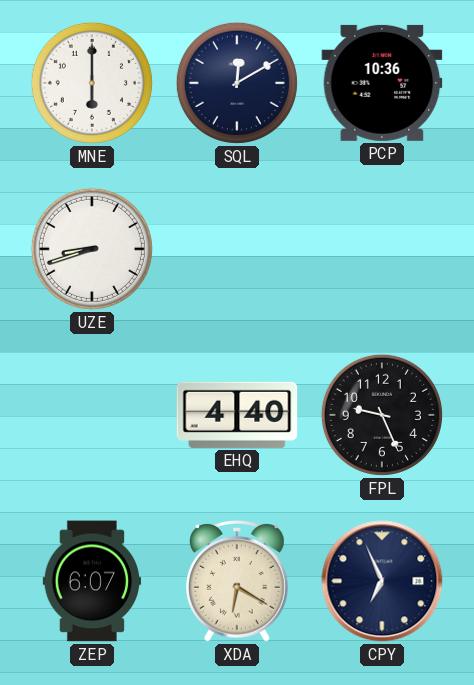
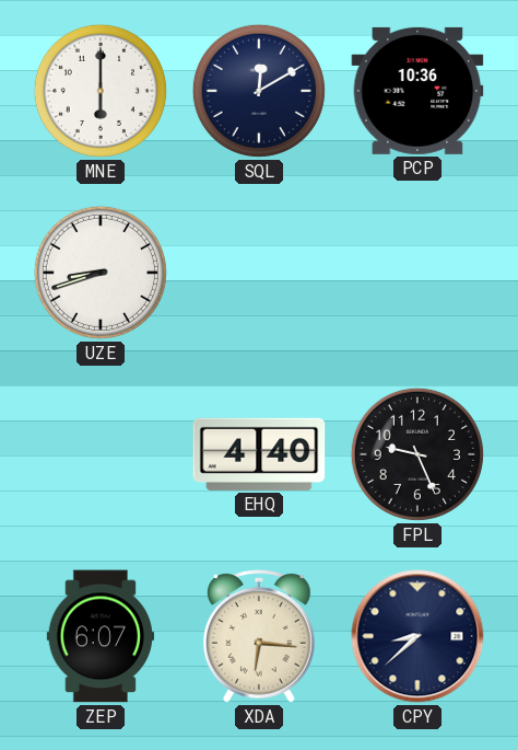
XDA: 6:20 -> 6:16
CPY: 6:56 -> 8:38
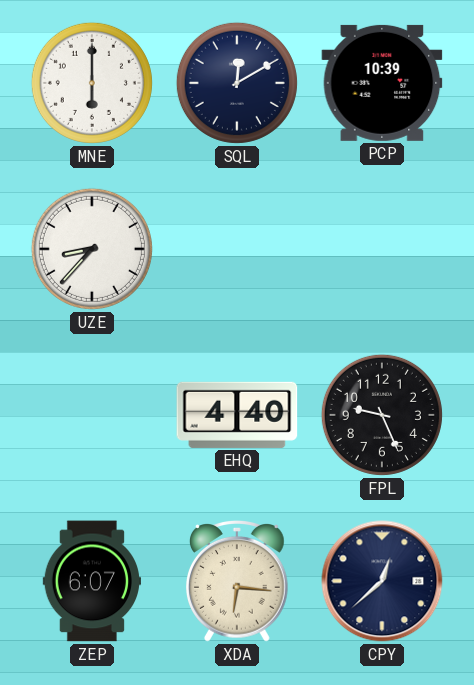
PCP: 10:36 -> 10:39
UZE: 8:42 -> 8:37
CPY: 8:38 -> 12:38
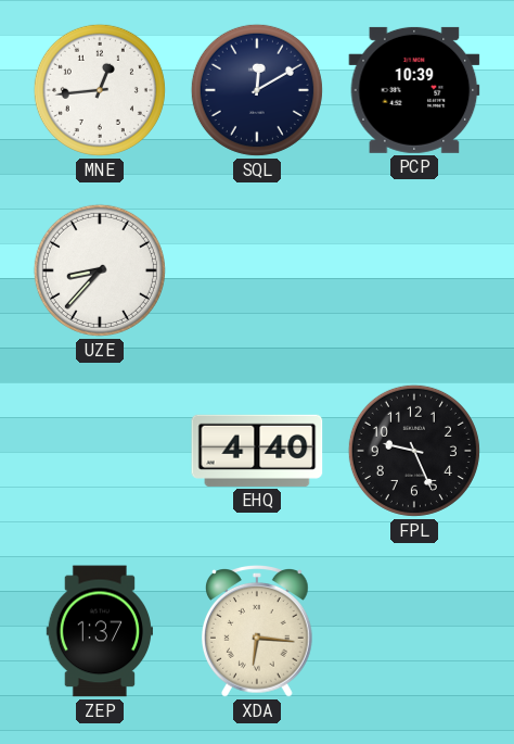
MNE: 6:00 -> 12:44
ZEP: 6:07 -> 1:37
CPY: 12:38 -> none
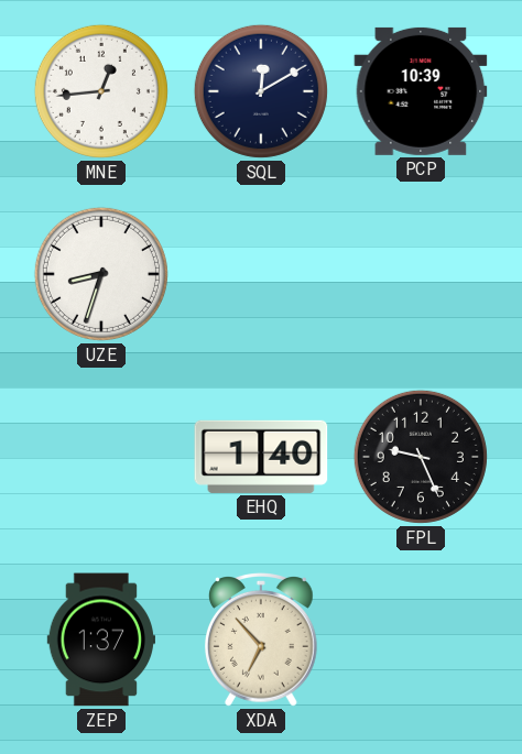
UZE: 8:37 -> 8:33
EHQ: 4:40 -> 1:40
XDA: 6:16 -> 6:53
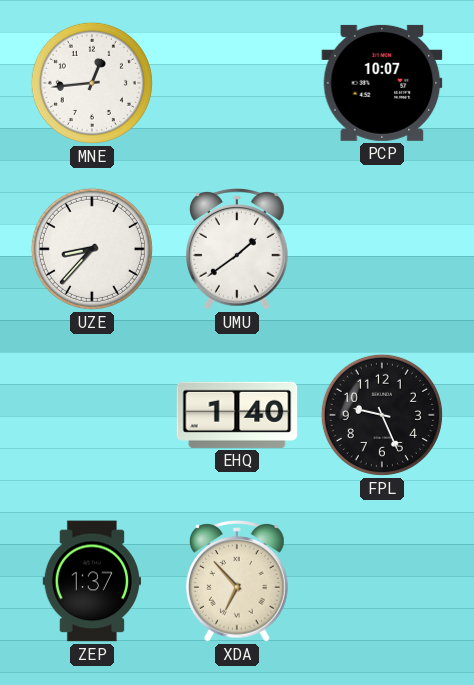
SQL: 12:10 -> none
PCP: 10:39 -> 10:07
UZE: 8:33 -> 8:37
UMU: none -> 1:39
